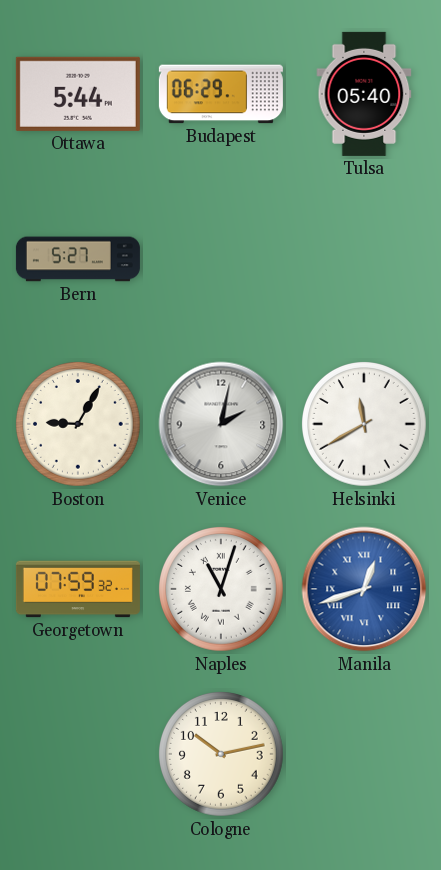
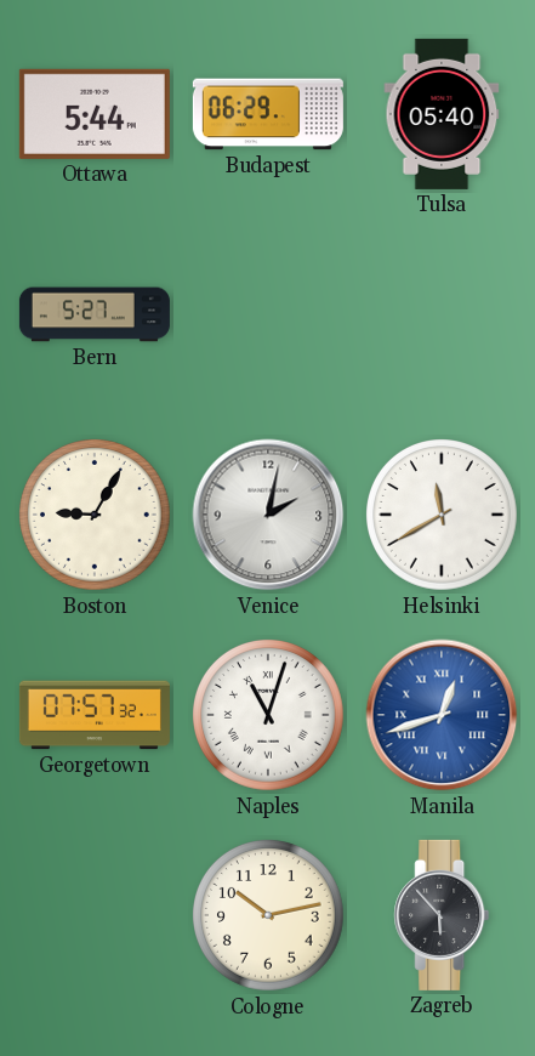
Georgetown: 07:59 -> 07:57
Zagreb: none -> 5:53
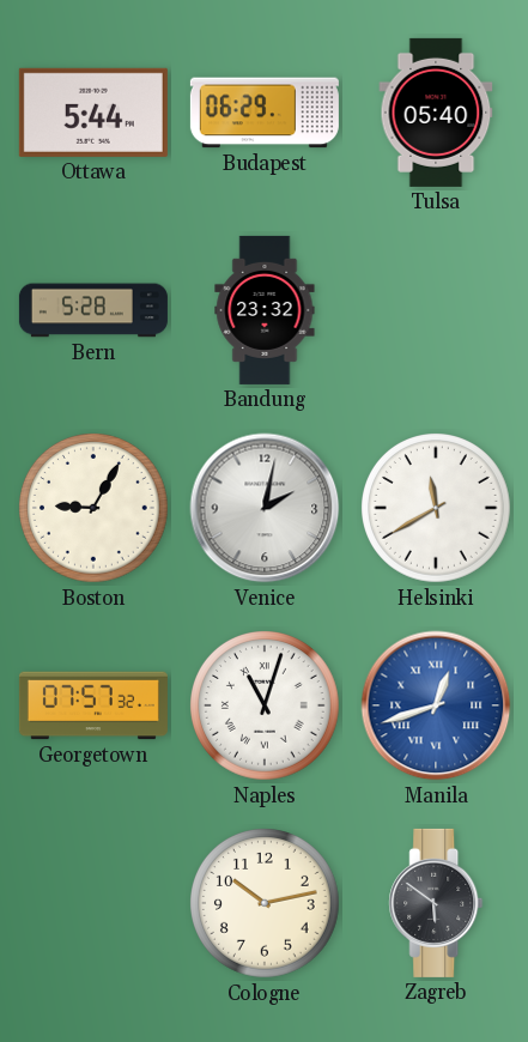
Bern: 5:27 -> 5:28
Bandung: none -> 23:32
Zagreb: 5:53 -> 5:51
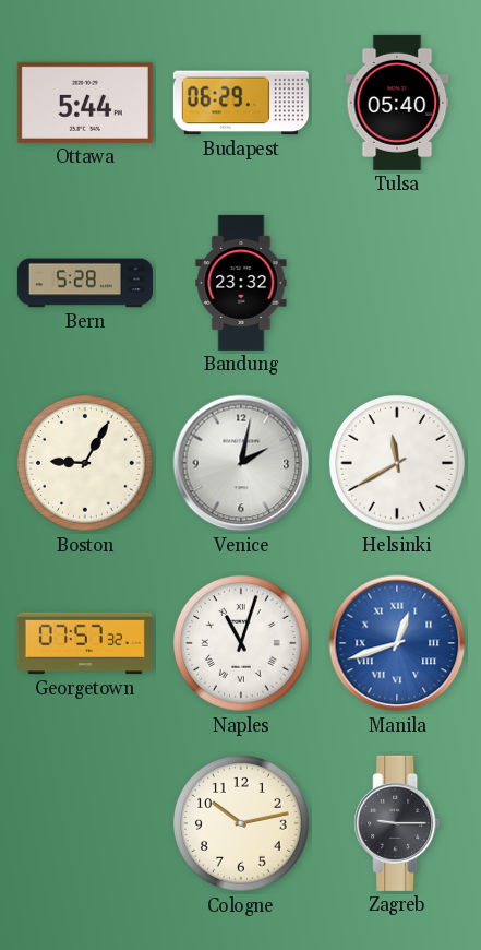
Zagreb: 5:51 -> 9:15
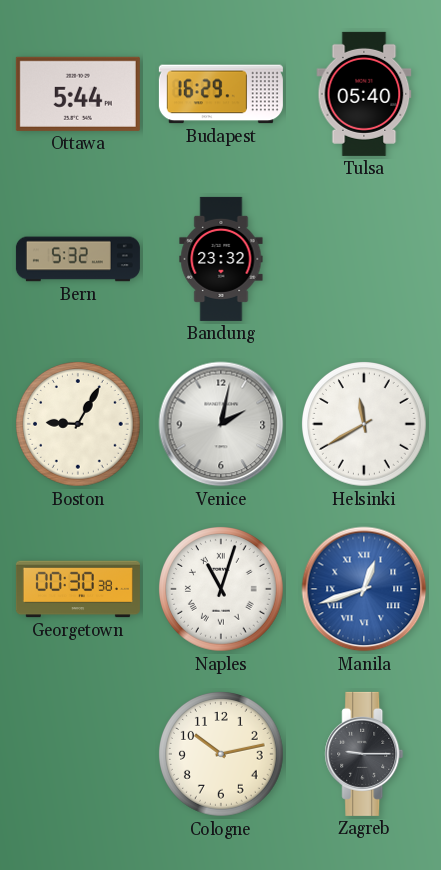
Budapest: 06:29 -> 16:29
Bern: 5:28 -> 5:32
Georgetown: 07:57 -> 00:30
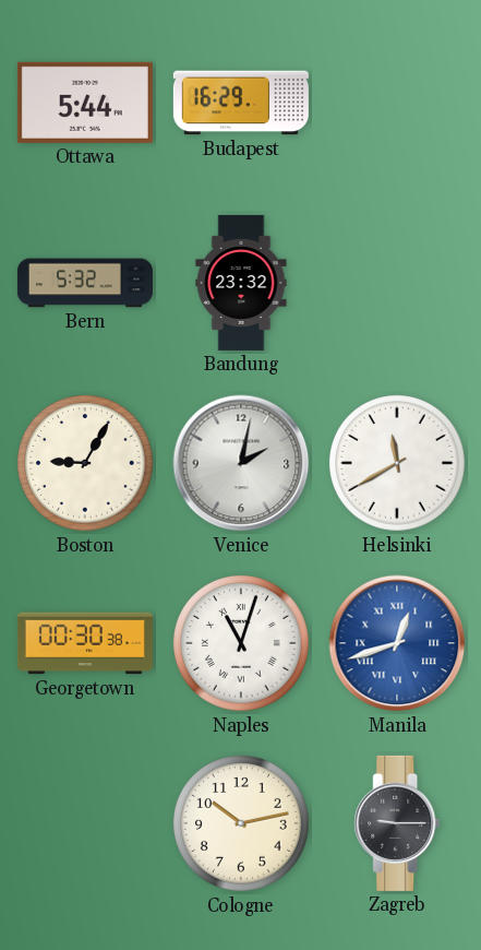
Tulsa: 05:40 -> none
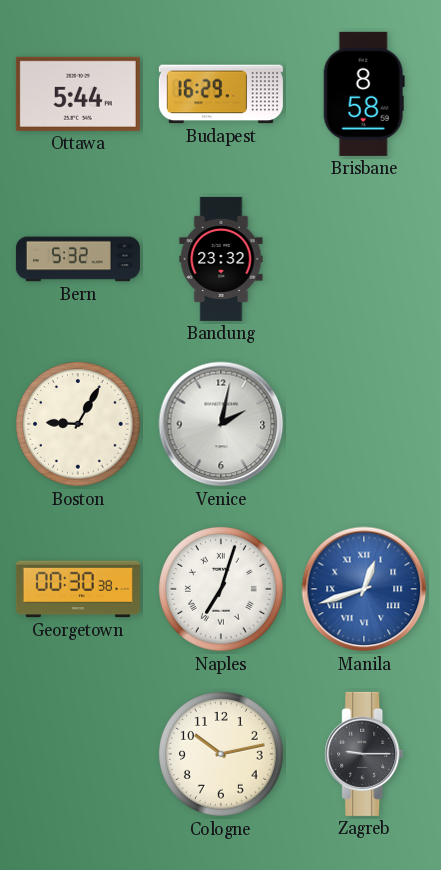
Brisbane: none -> 8:58
Helsinki: 11:40 -> none
Naples: 11:03 -> 7:03
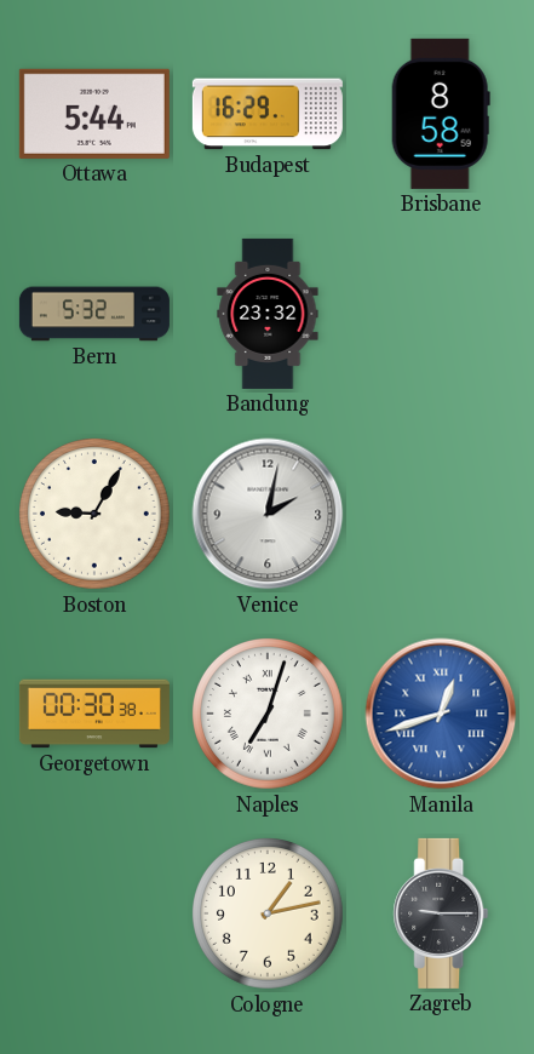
Cologne: 10:13 -> 1:13
